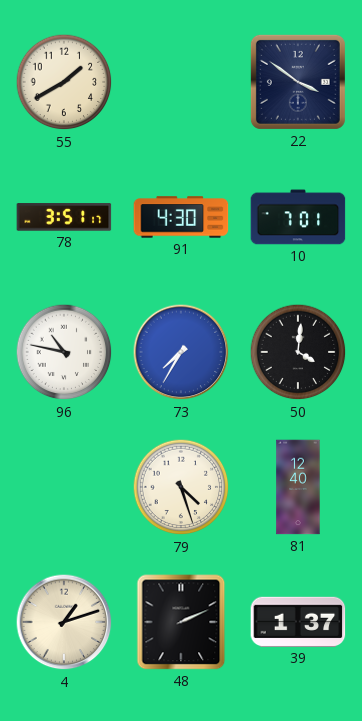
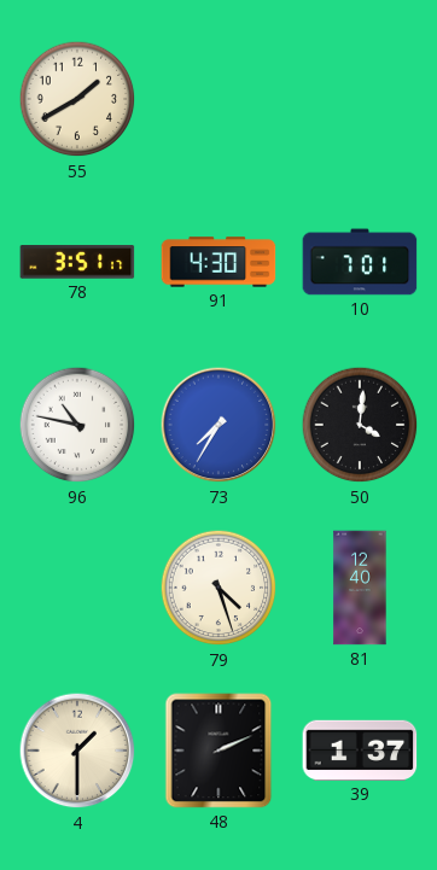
22: 3:51 -> none
4: 1:12 -> 1:30
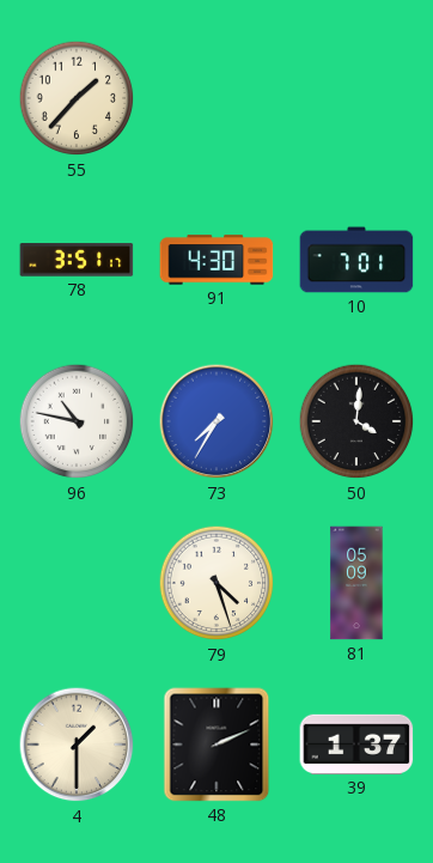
55: 1:40 -> 1:37
81: 12:40 -> 05:09
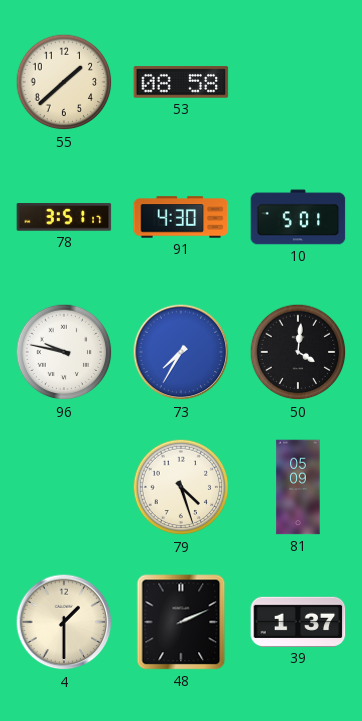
55: 1:37 -> 1:38
53: none -> 08:58
10: 7:01 -> 5:01
96: 10:47 -> 9:47
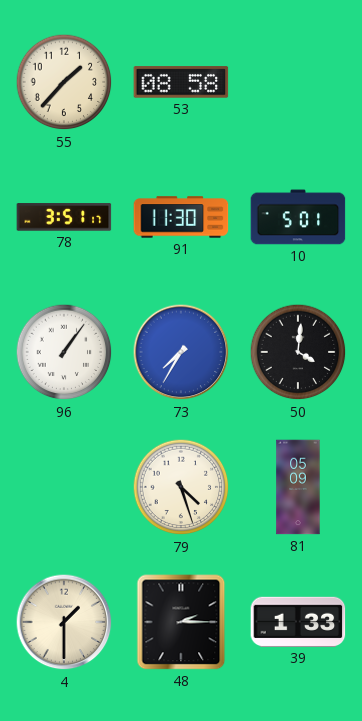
55: 1:38 -> 1:37
91: 4:30 -> 11:30
96: 9:47 -> 1:06
48: 2:11 -> 2:15
39: 1:37 -> 1:33
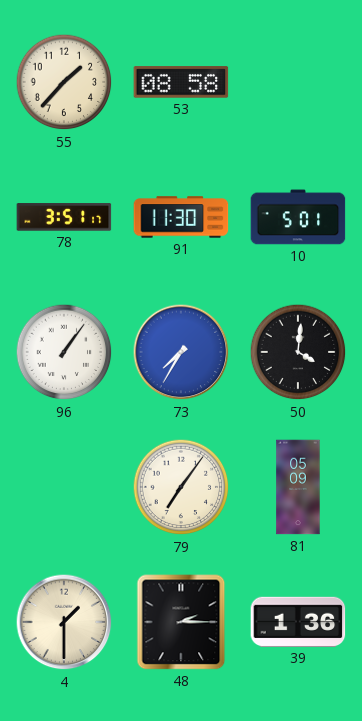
79: 4:27 -> 7:06
39: 1:33 -> 1:36
